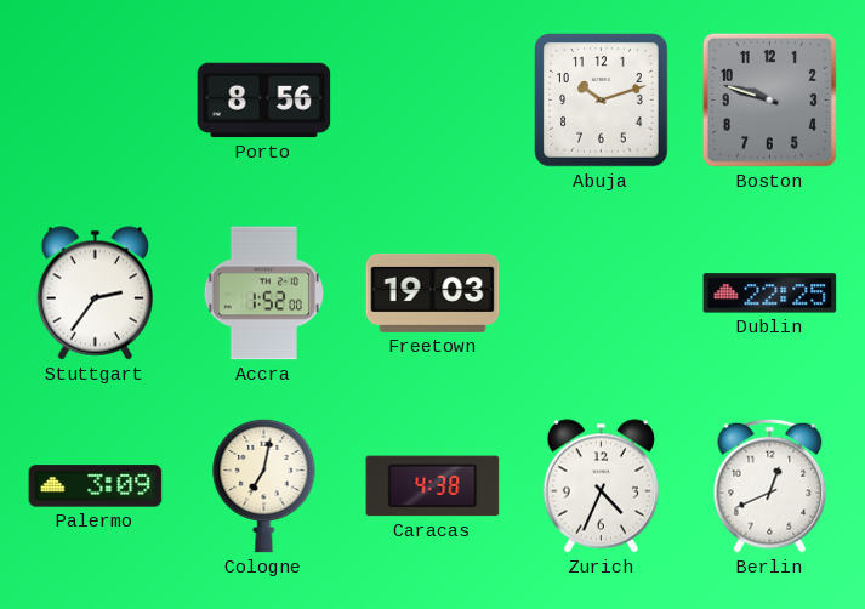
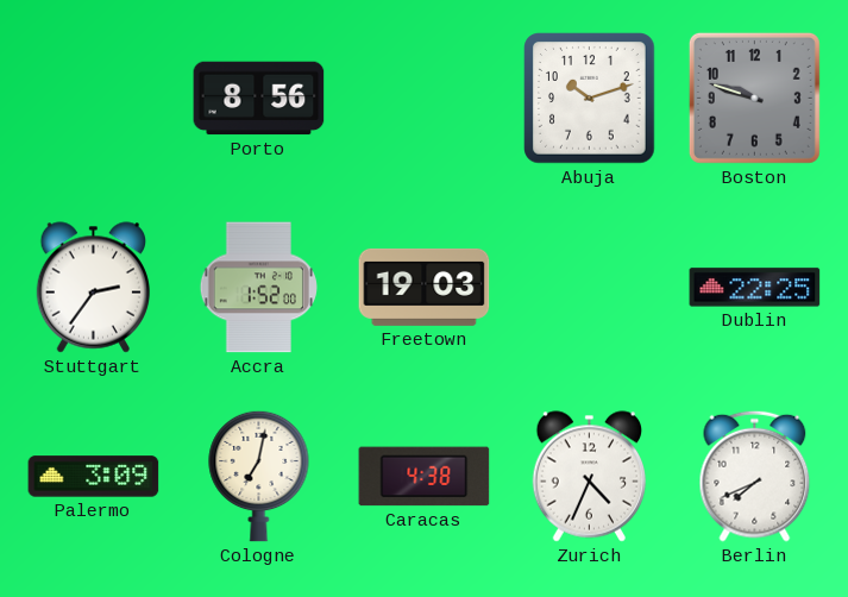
Berlin: 12:41 -> 7:41
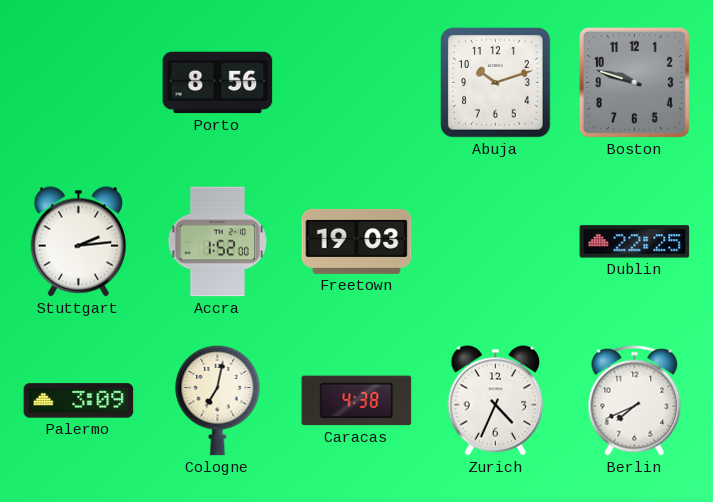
Stuttgart: 2:36 -> 2:14
